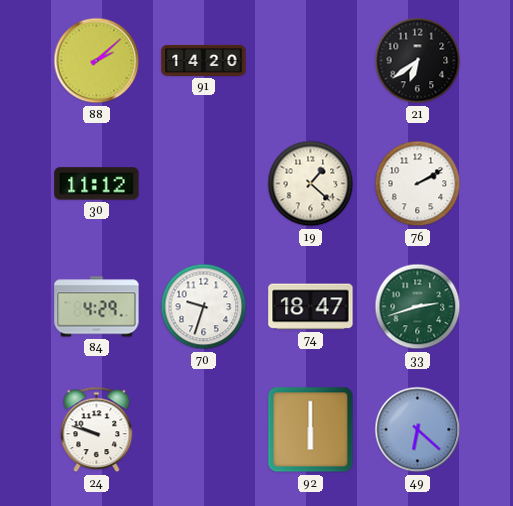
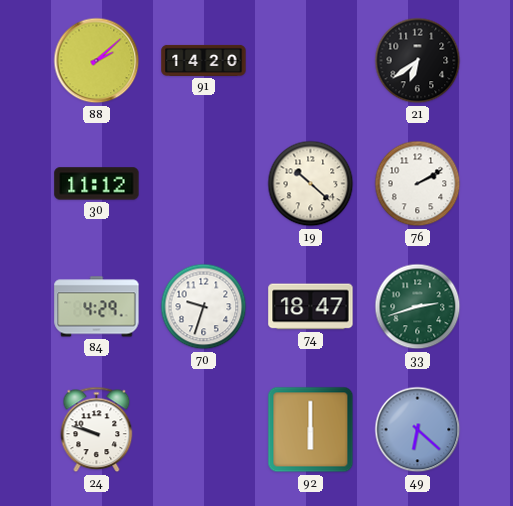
19: 1:22 -> 10:22
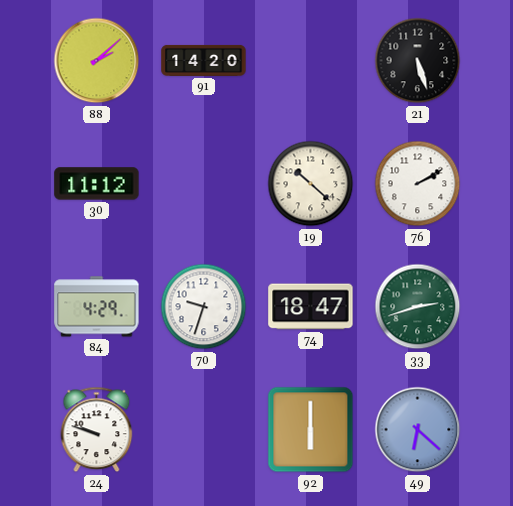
21: 6:39 -> 5:27
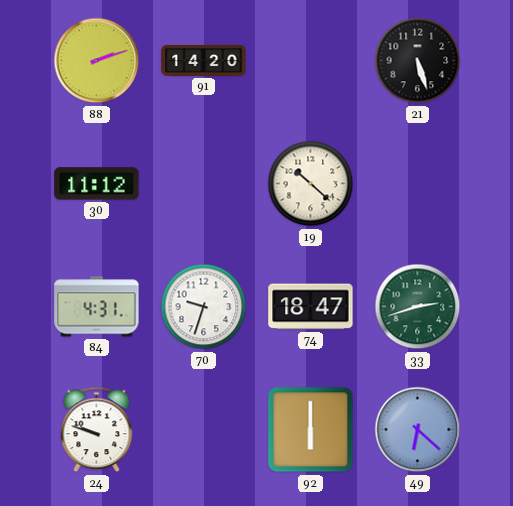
88: 2:08 -> 2:12
76: 2:10 -> none
84: 4:29 -> 4:31
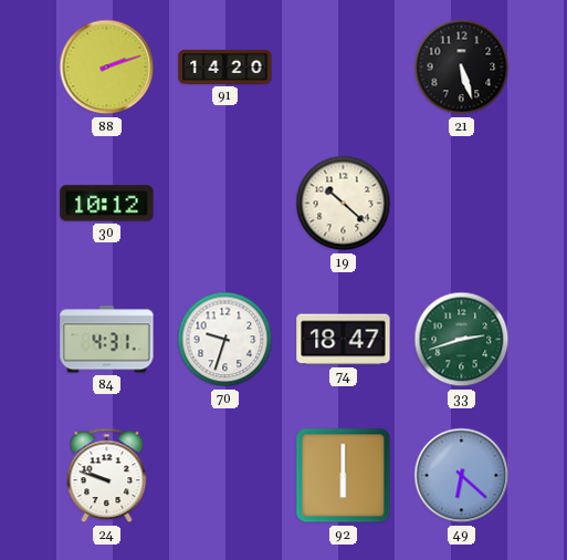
30: 11:12 -> 10:12
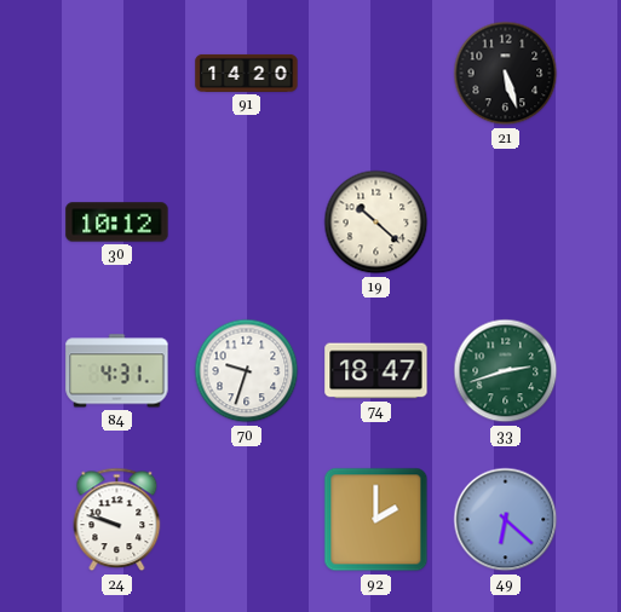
88: 2:12 -> none
92: 6:00 -> 2:00
